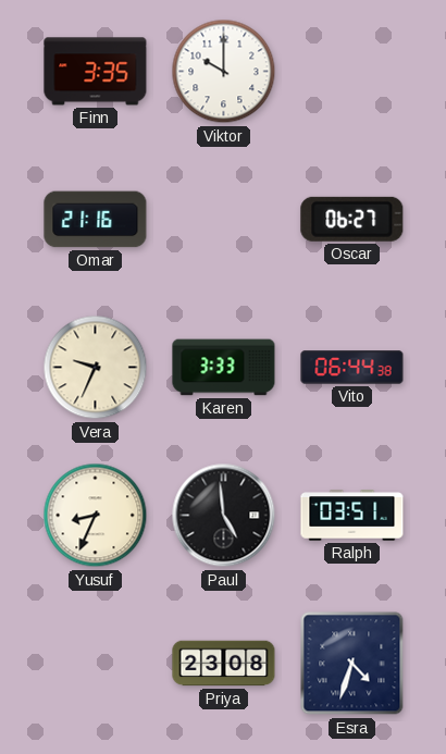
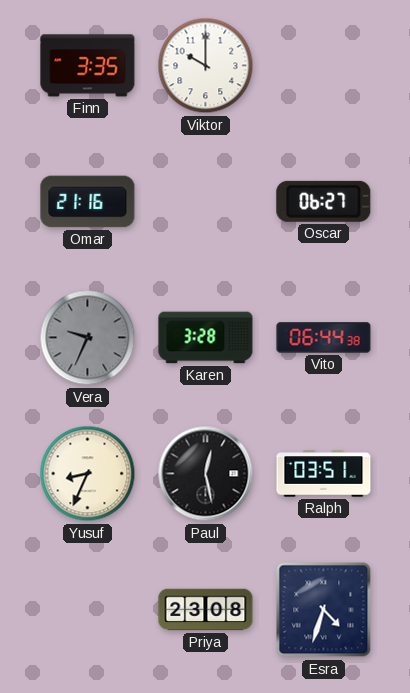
Vera dial: cream -> grey
Karen: 3:33 -> 3:28
Paul: 4:59 -> 12:28
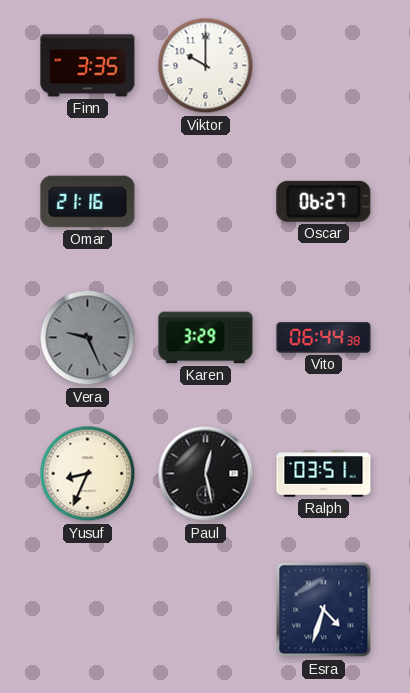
Vera: 9:34 -> 9:26
Karen: 3:28 -> 3:29
Priya: 23:08 -> none
